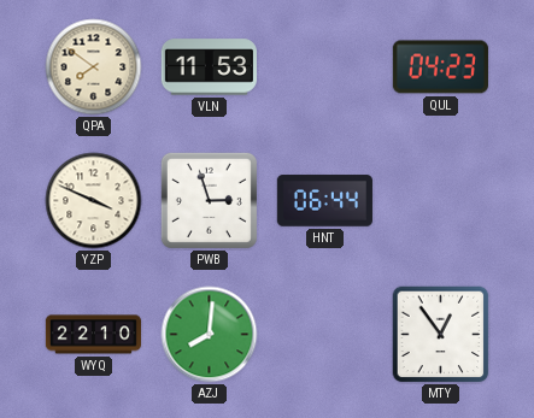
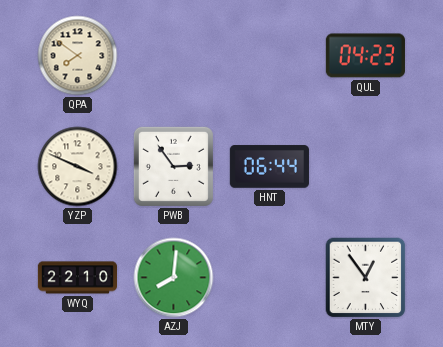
VLN: 11:53 -> none
PWB: 2:57 -> 2:54
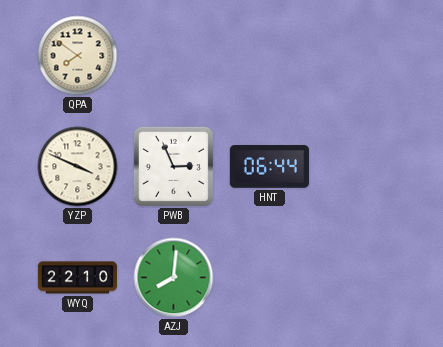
QUL: 04:23 -> none
PWB: 2:54 -> 2:56
MTY: 12:54 -> none
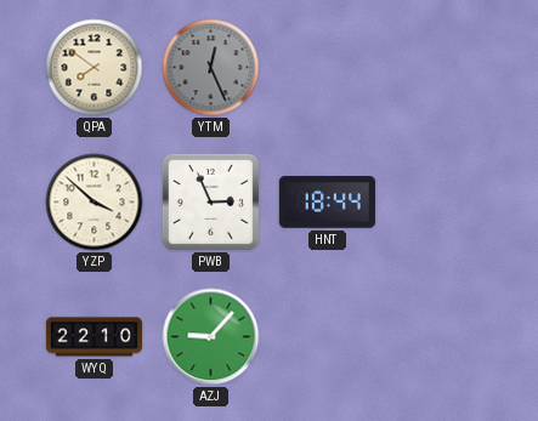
YTM: none -> 12:26
YZP: 3:49 -> 3:52
HNT: 06:44 -> 18:44
AZJ: 8:01 -> 9:07
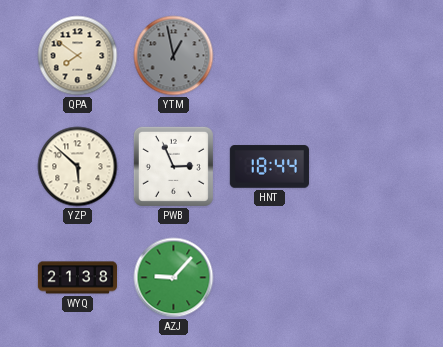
YTM: 12:26 -> 12:58
YZP: 3:52 -> 5:52
WYQ: 22:10 -> 21:38
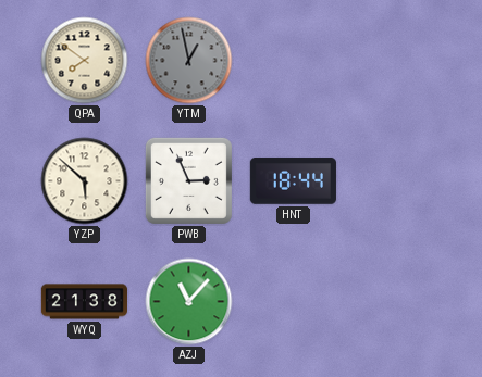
AZJ: 9:07 -> 11:07
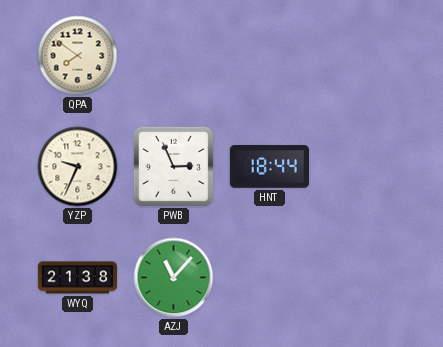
YTM: 12:58 -> none
YZP: 5:52 -> 9:34
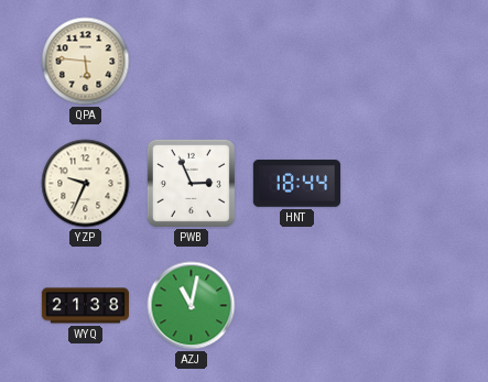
QPA: 7:51 -> 5:46
AZJ: 11:07 -> 11:02
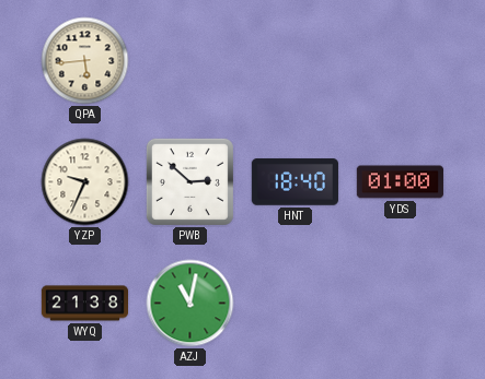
QPA: 5:46 -> 5:44
PWB: 2:56 -> 2:52
HNT: 18:44 -> 18:40
YDS: none -> 01:00
